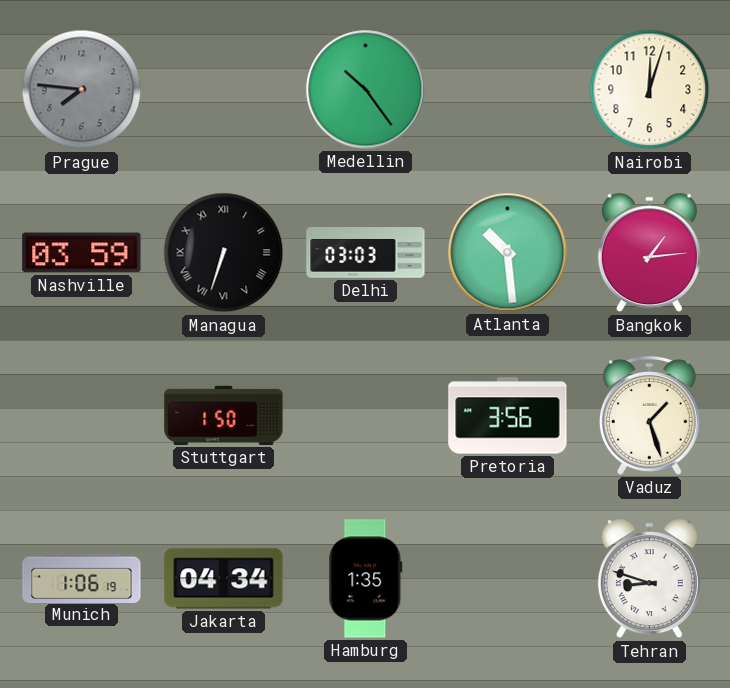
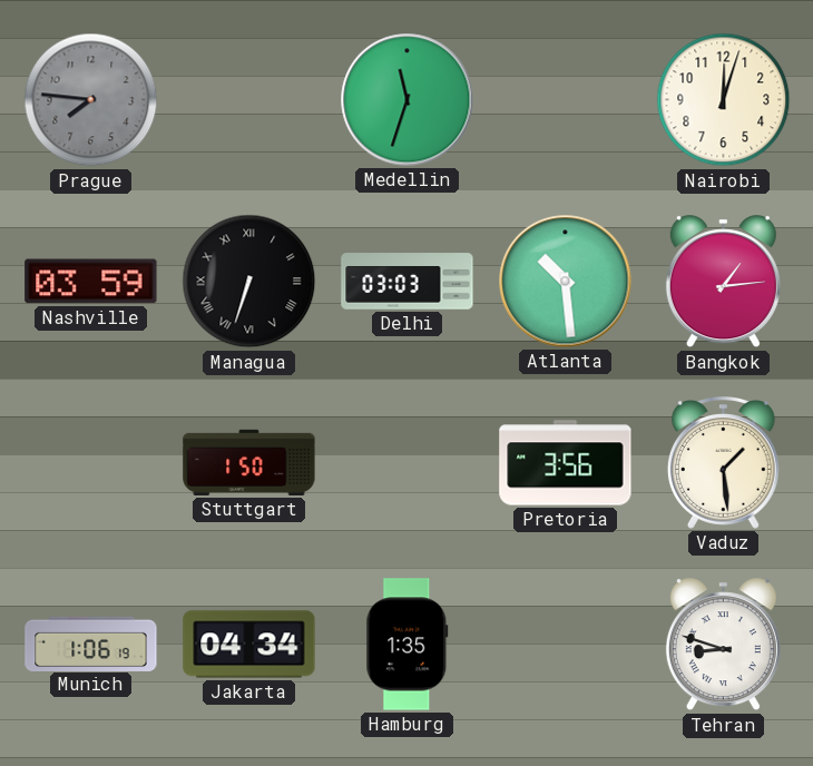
Medellin: 10:24 -> 11:33
Vaduz: 1:27 -> 1:29
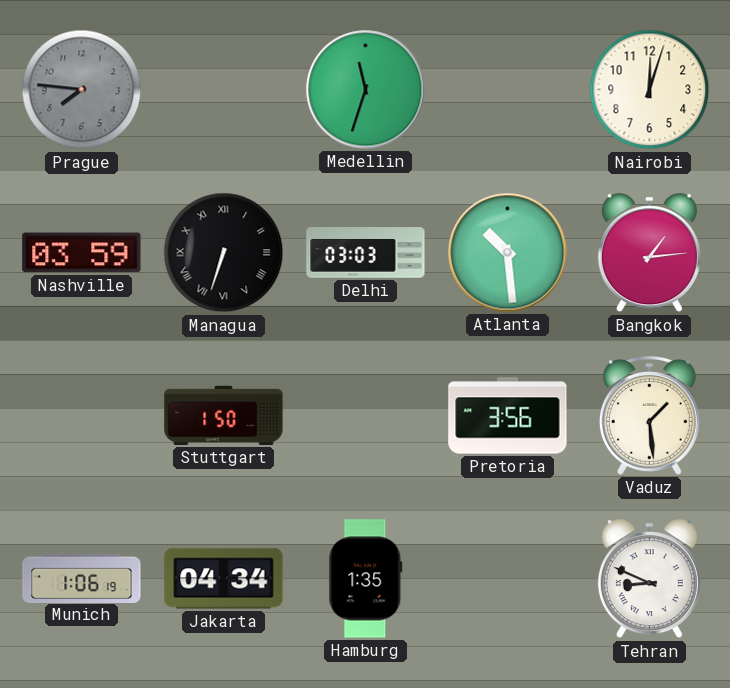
Tehran: 8:48 -> 8:49
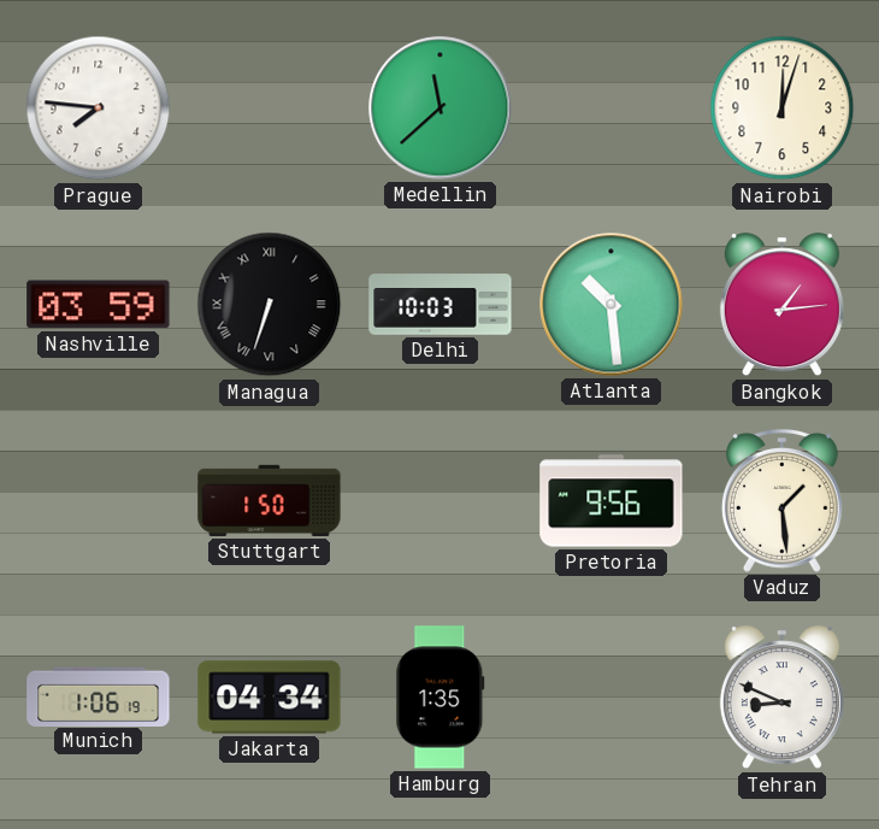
Prague dial: grey -> white
Medellin: 11:33 -> 11:38
Delhi: 03:03 -> 10:03
Pretoria: 3:56 -> 9:56
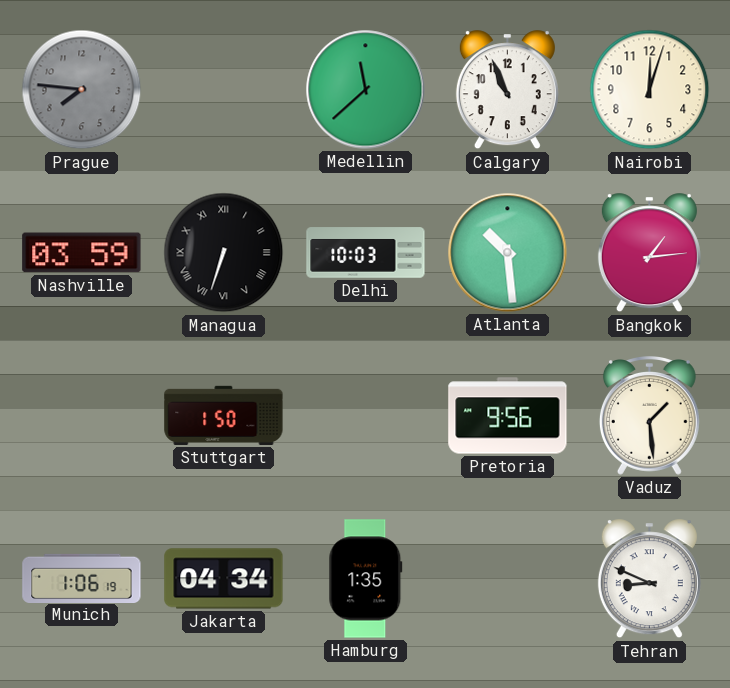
Prague dial: white -> grey
Calgary: none -> 10:56
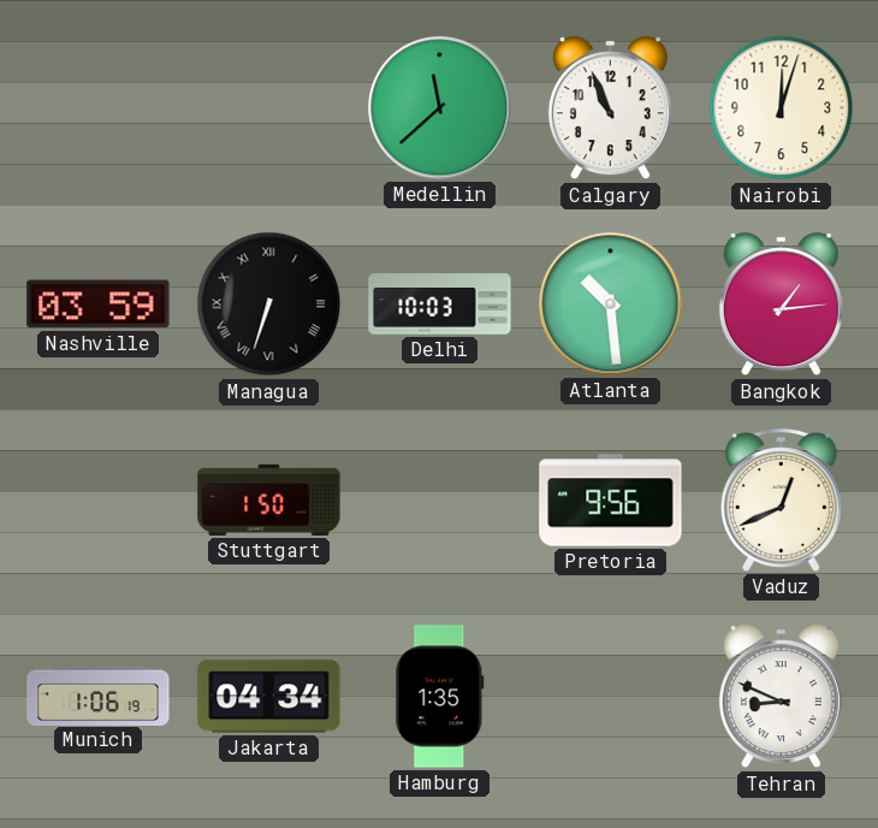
Prague: 7:46 -> none
Vaduz: 1:29 -> 12:41
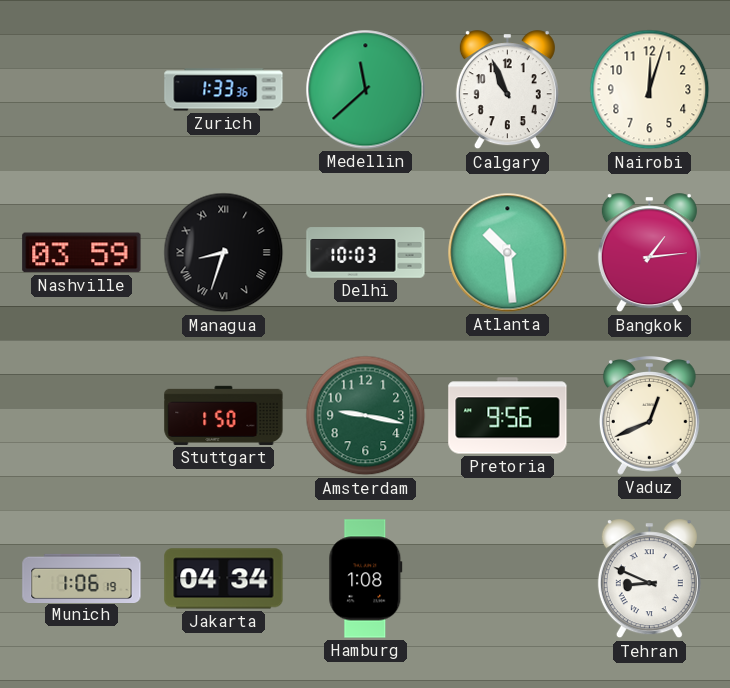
Zurich: none -> 1:33
Managua: 6:33 -> 8:33
Amsterdam: none -> 9:17
Hamburg: 1:35 -> 1:08
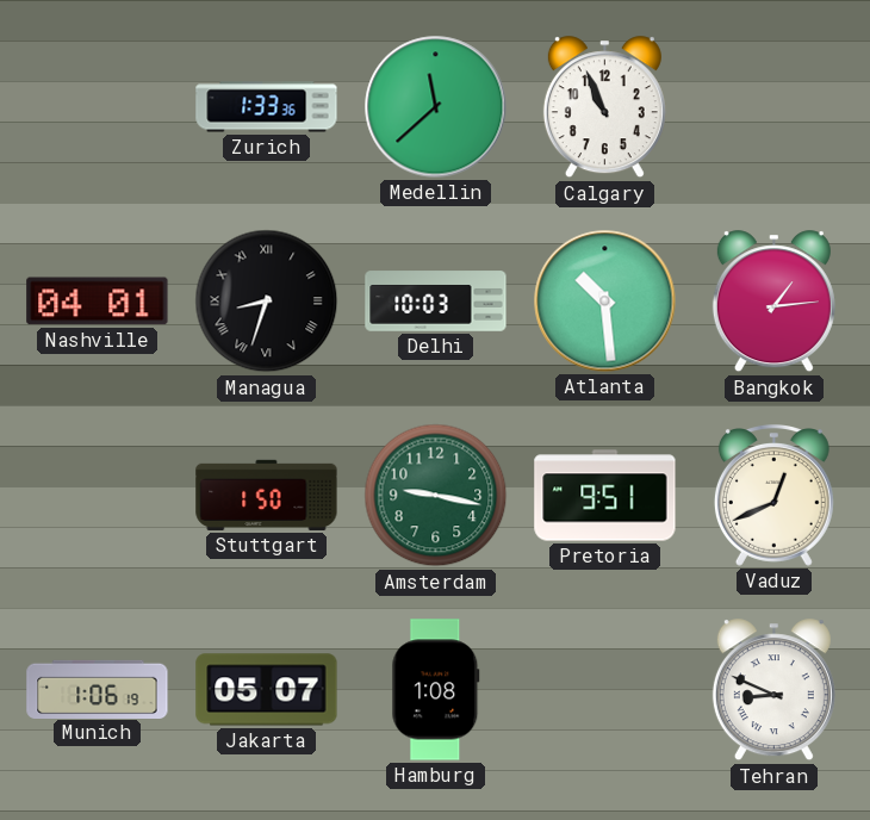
Nairobi: 12:03 -> none
Nashville: 03:59 -> 04:01
Pretoria: 9:56 -> 9:51
Jakarta: 04:34 -> 05:07
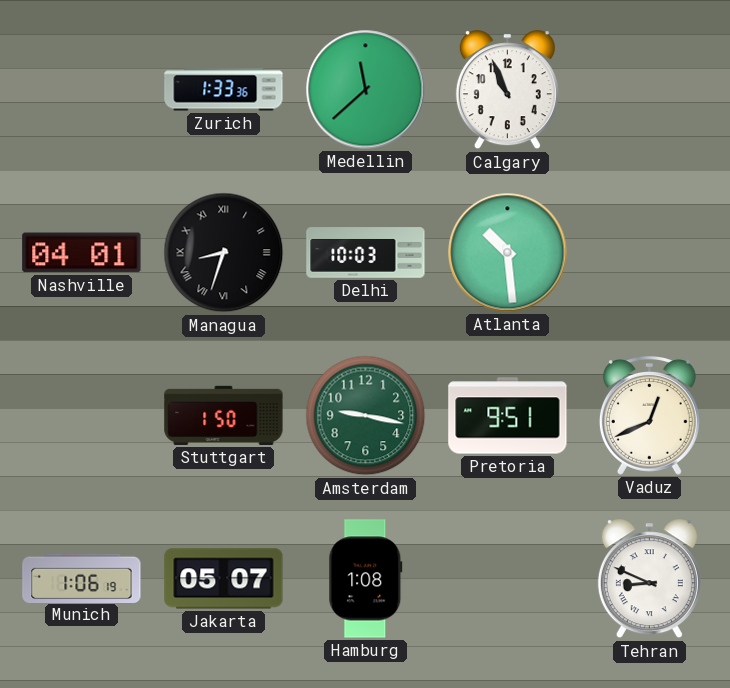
Bangkok: 1:14 -> none
